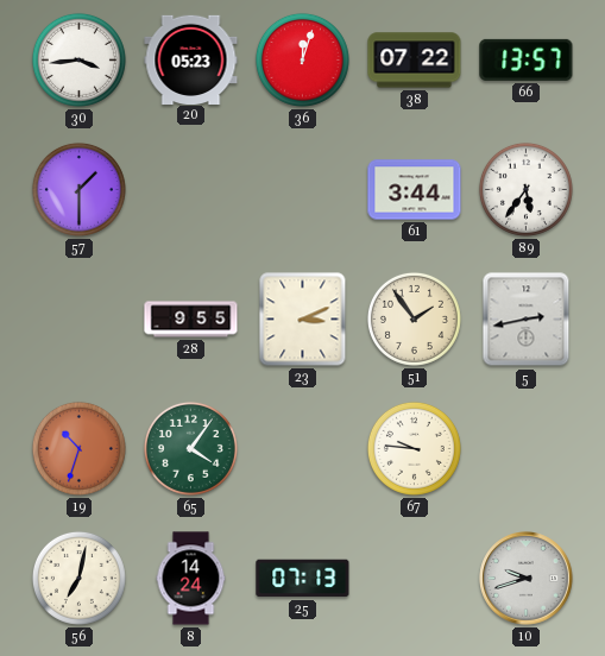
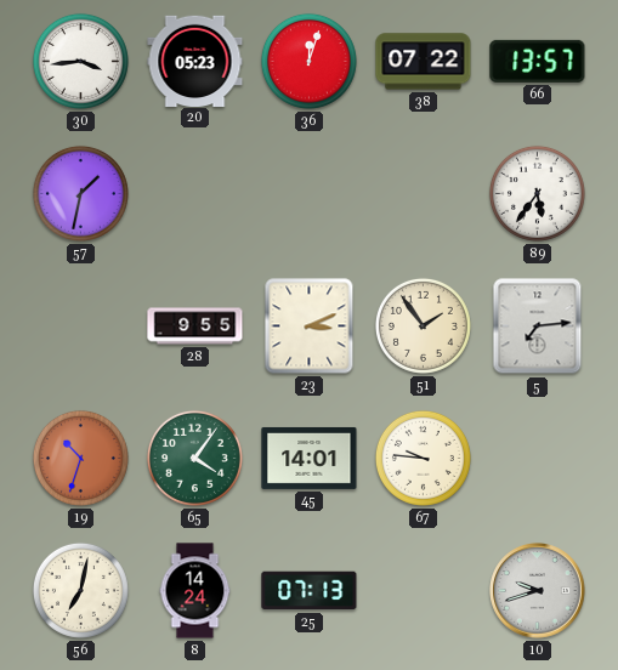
57: 1:30 -> 1:32
61: 3:44 -> none
5: 2:43 -> 7:14
45: none -> 14:01
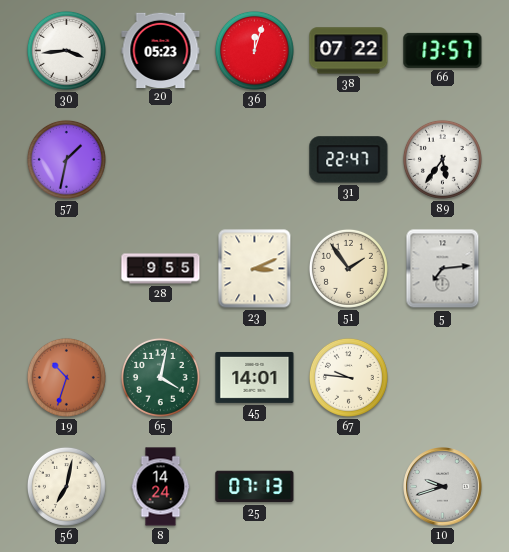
31: none -> 22:47
65: 4:06 -> 4:02
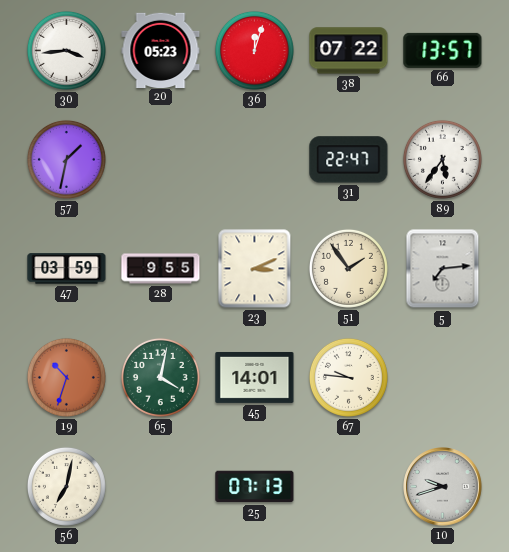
47: none -> 03:59
8: 14:24 -> none
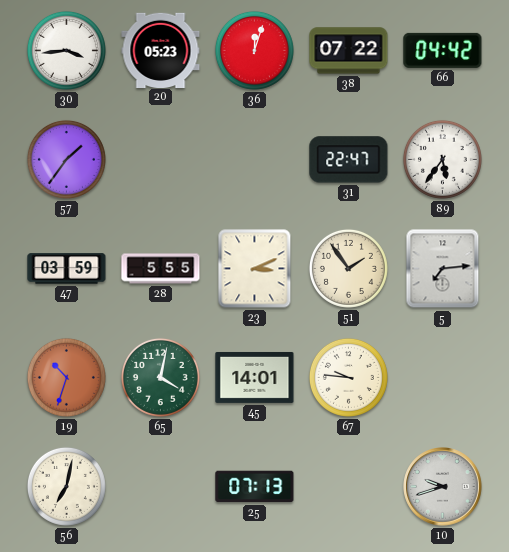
66: 13:57 -> 04:42
57: 1:32 -> 1:36
28: 9:55 -> 5:55
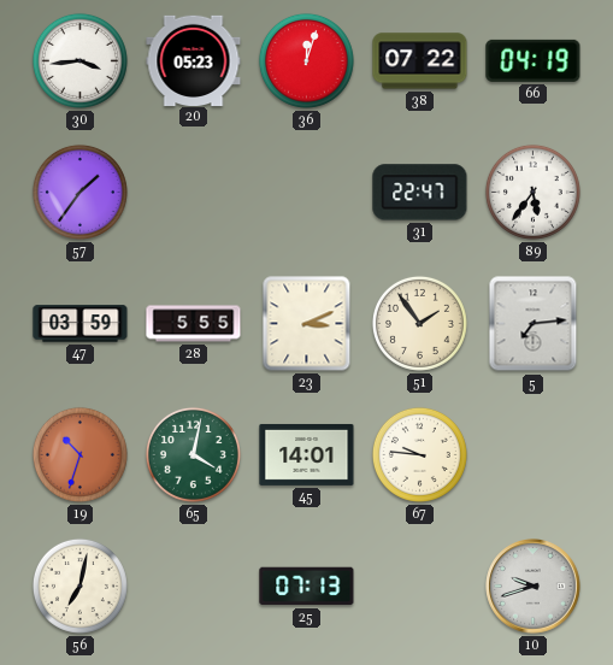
66: 04:42 -> 04:19
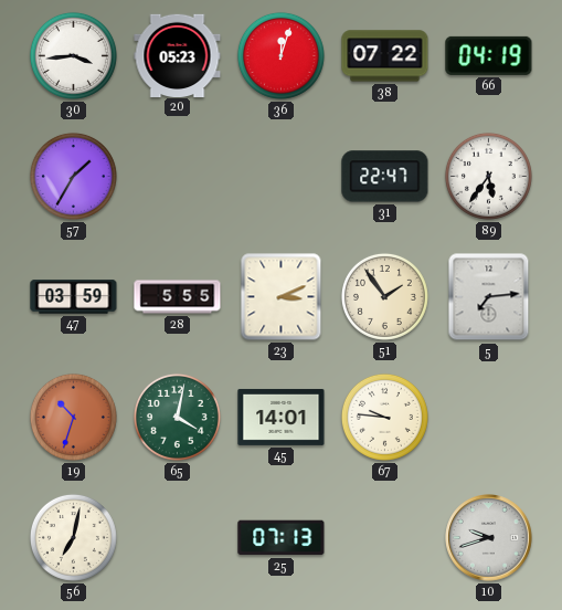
57: 1:36 -> 1:35
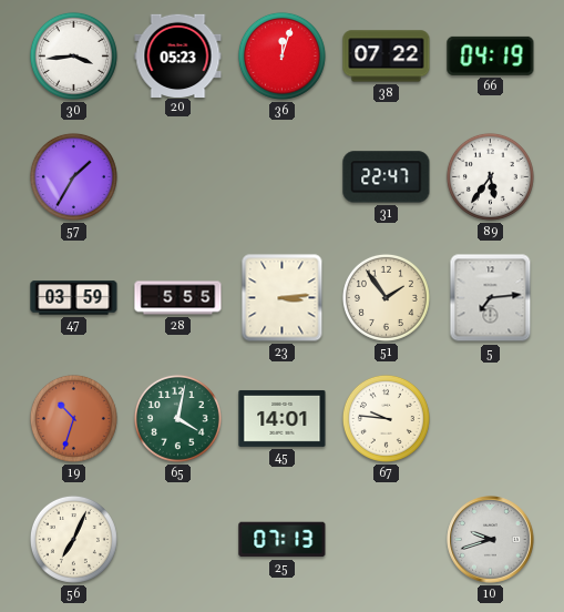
23: 3:11 -> 3:14
56: 7:02 -> 7:04
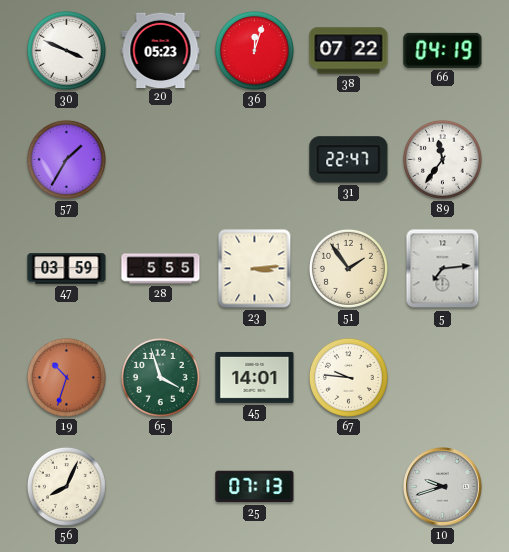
30: 3:44 -> 3:49
89: 5:36 -> 11:36
65: 4:02 -> 3:57
56: 7:04 -> 8:04
